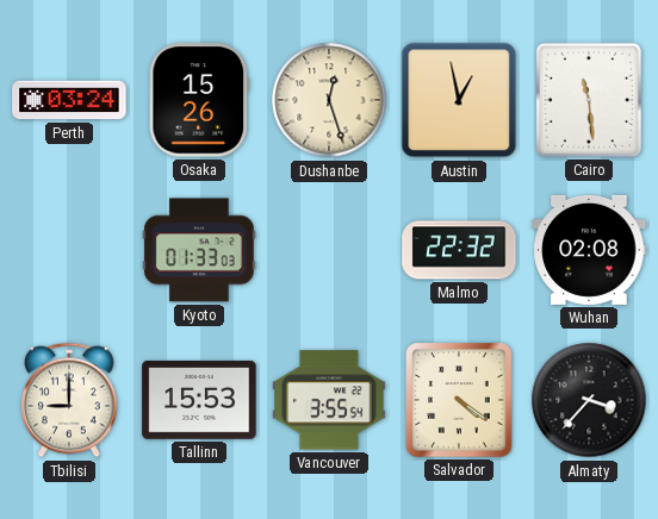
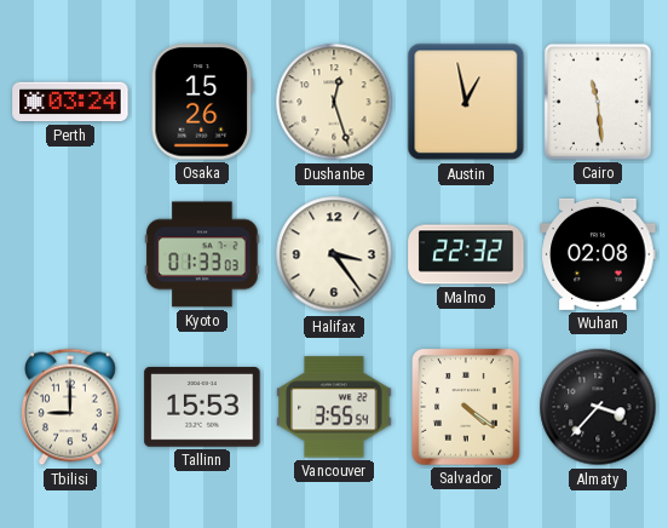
Halifax: none -> 3:24
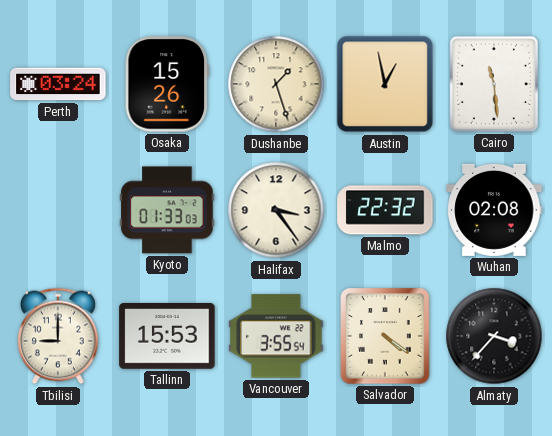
Dushanbe: 12:27 -> 1:27
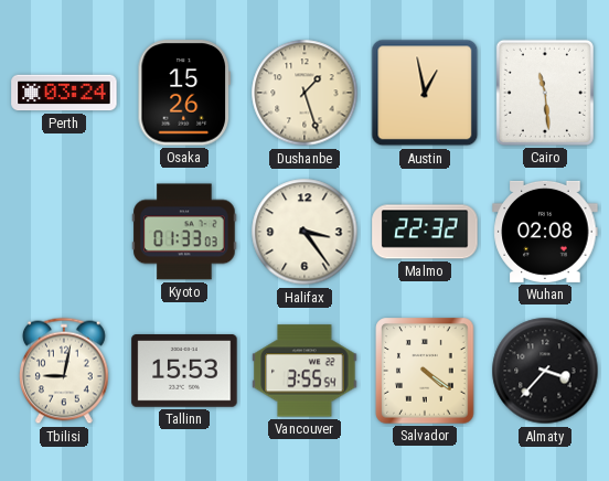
Tbilisi: 9:00 -> 9:02
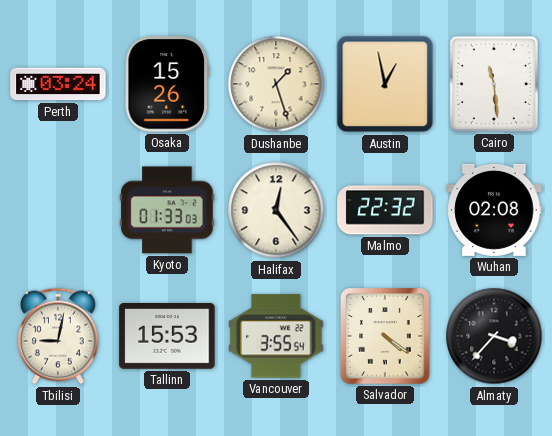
Halifax: 3:24 -> 12:24
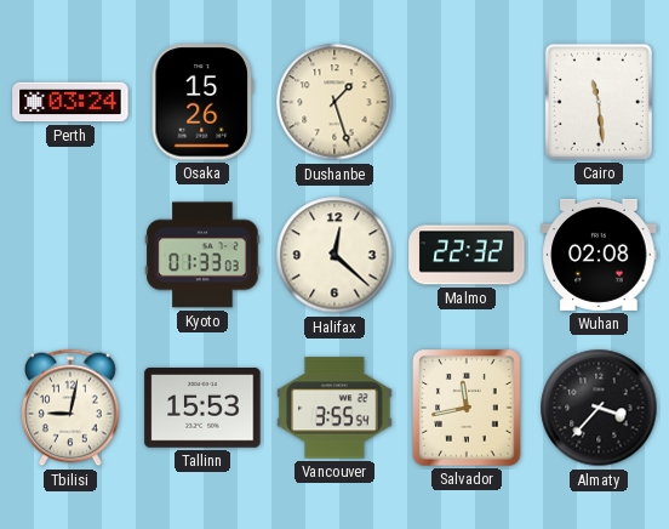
Austin: 12:58 -> none
Halifax: 12:24 -> 12:22
Salvador: 4:21 -> 11:43
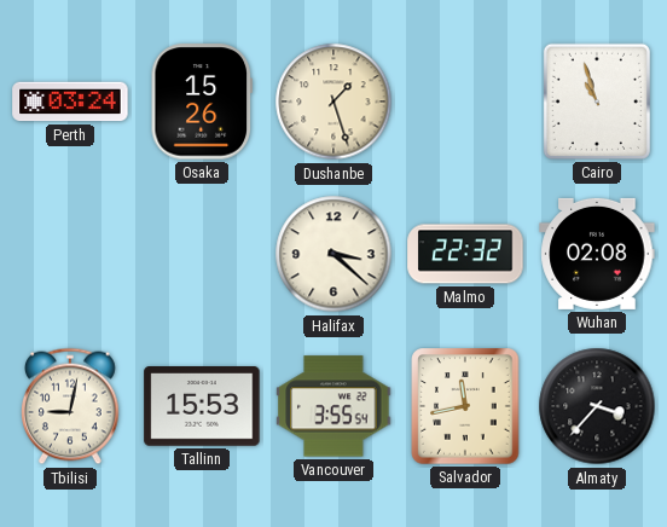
Cairo: 11:29 -> 10:57
Kyoto: 01:33 -> none
Halifax: 12:22 -> 3:22
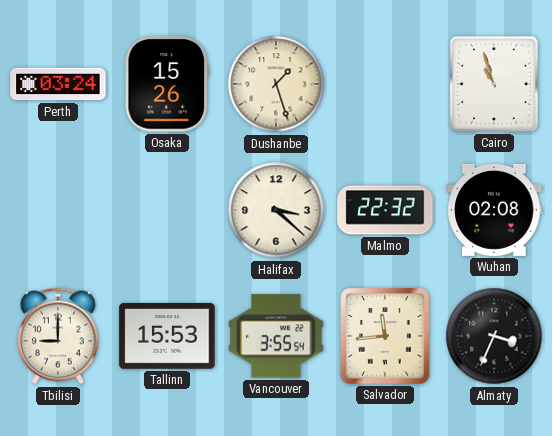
Tbilisi: 9:02 -> 9:00
Salvador: 11:43 -> 11:44
Almaty: 3:37 -> 3:34
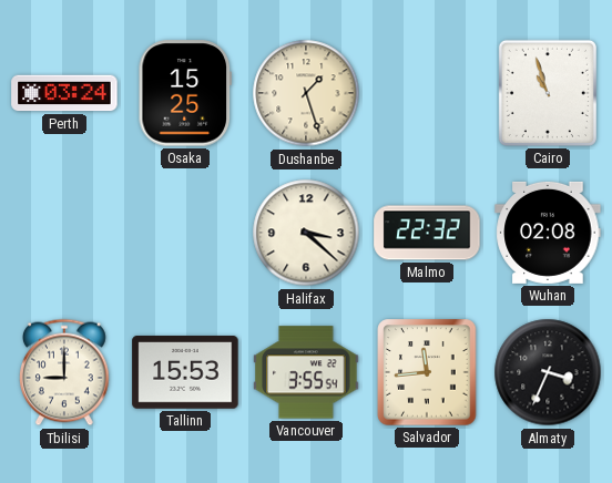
Osaka: 15:26 -> 15:25
